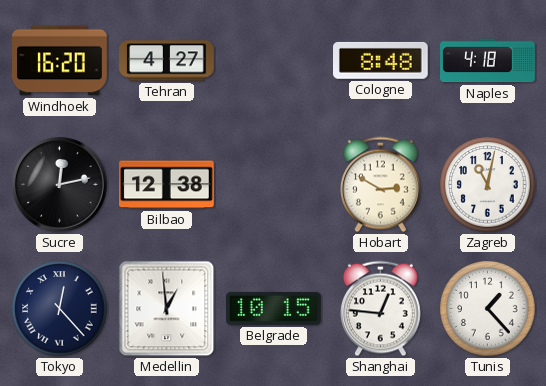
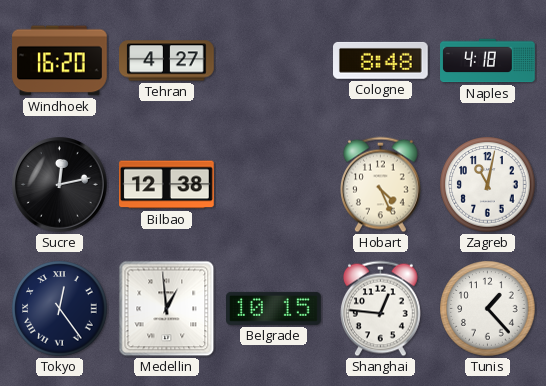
Hobart: 2:50 -> 4:26
Tokyo: 12:23 -> 12:24
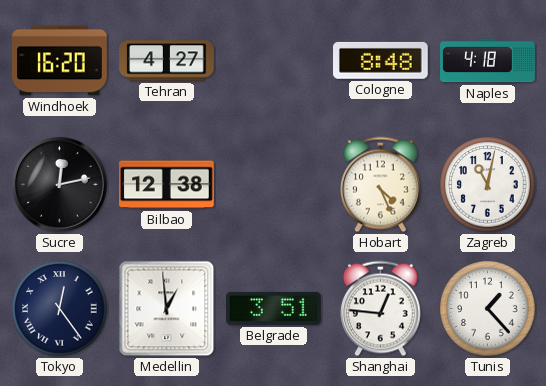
Belgrade: 10:15 -> 3:51
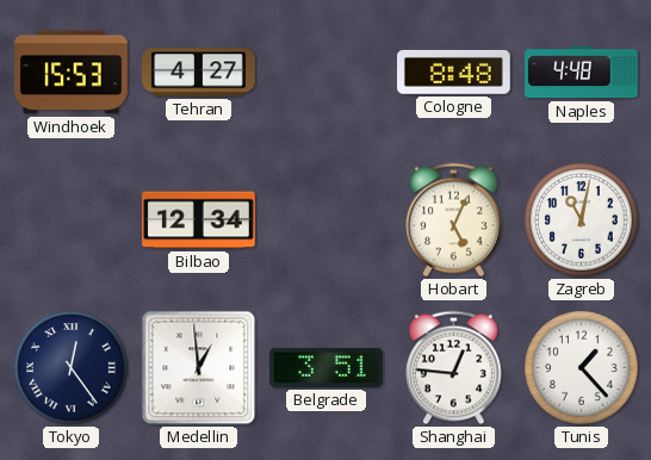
Windhoek: 16:20 -> 15:53
Naples: 4:18 -> 4:48
Sucre: 12:13 -> none
Bilbao: 12:38 -> 12:34
Hobart: 4:26 -> 5:04
